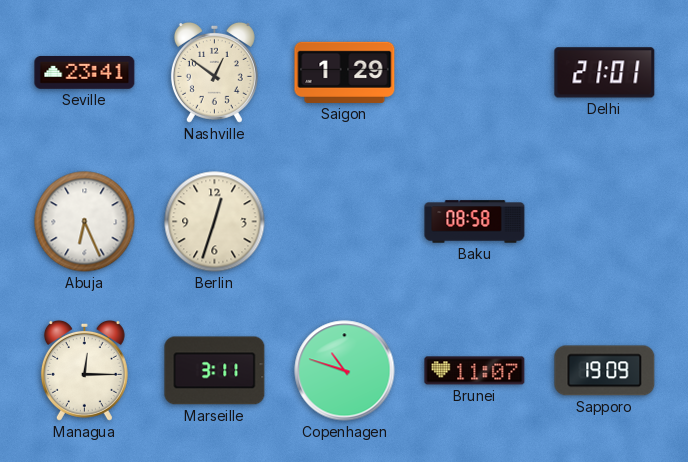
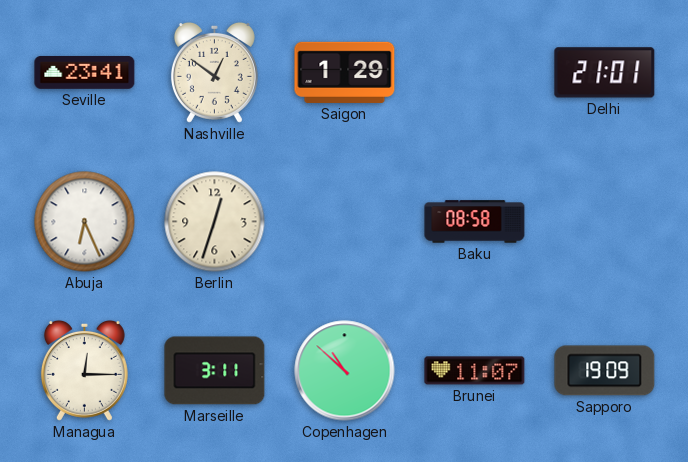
Copenhagen: 10:48 -> 10:52
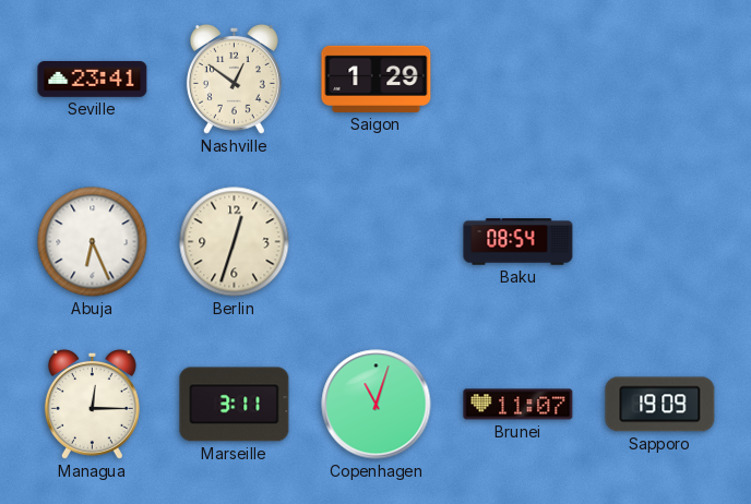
Delhi: 21:01 -> none
Baku: 08:58 -> 08:54
Copenhagen: 10:52 -> 11:03
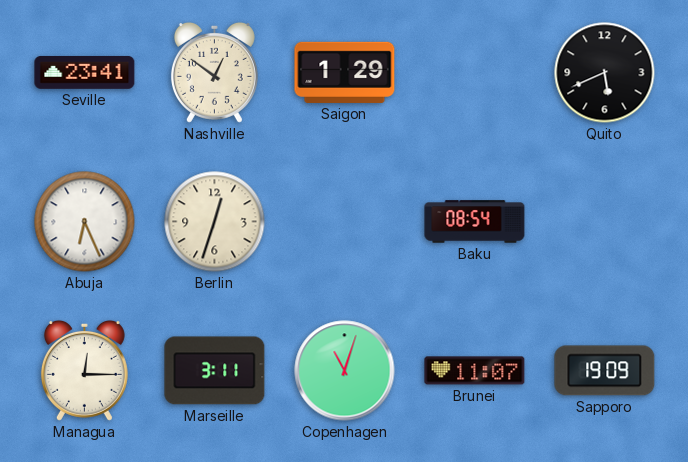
Quito: none -> 5:41
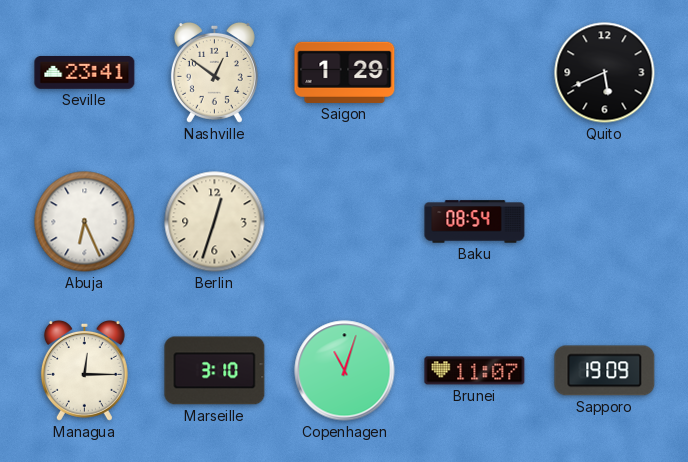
Marseille: 3:11 -> 3:10
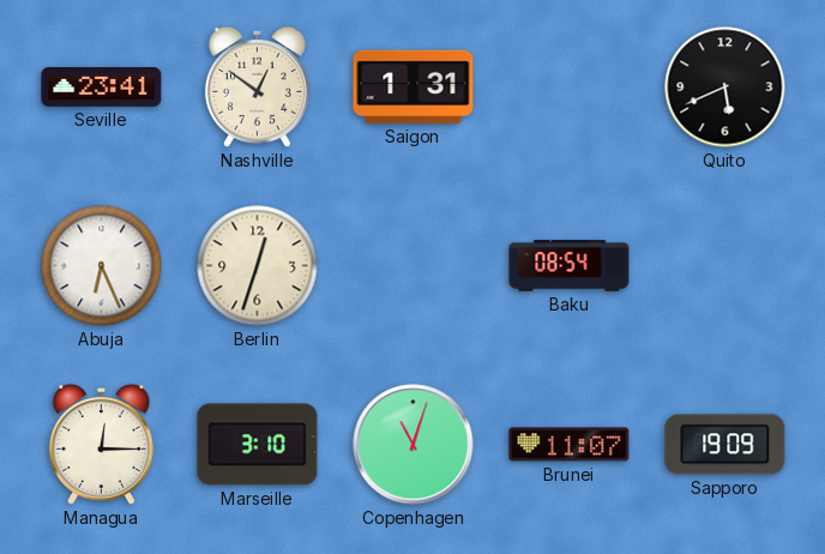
Saigon: 1:29 -> 1:31
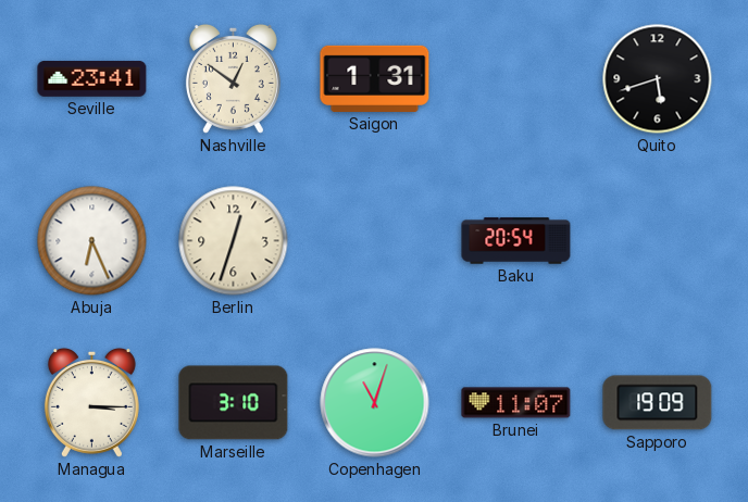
Quito: 5:41 -> 5:42
Baku: 08:54 -> 20:54
Managua: 12:15 -> 3:15
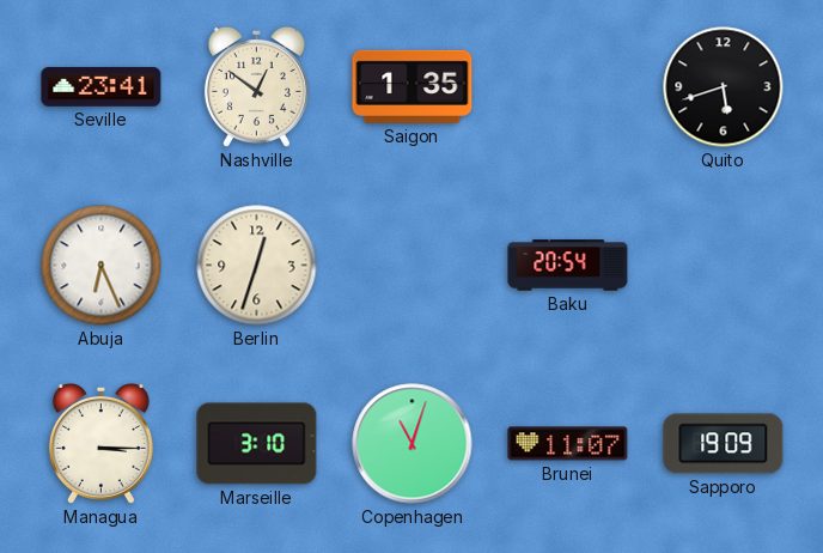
Saigon: 1:31 -> 1:35
